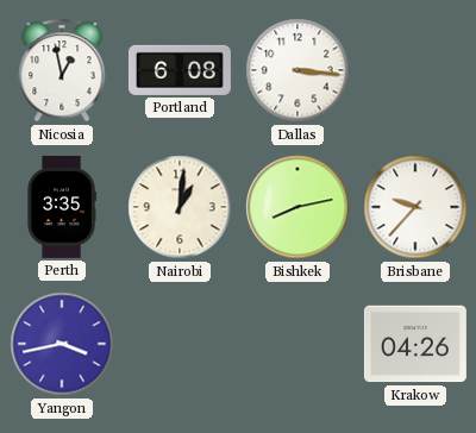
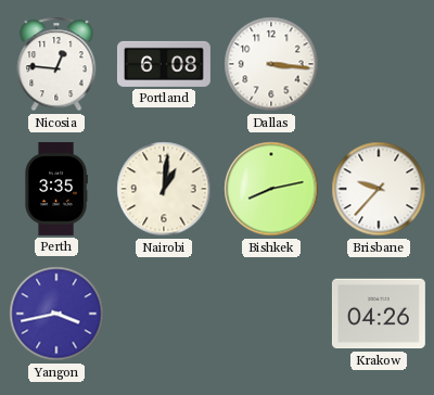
Nicosia: 12:58 -> 12:46
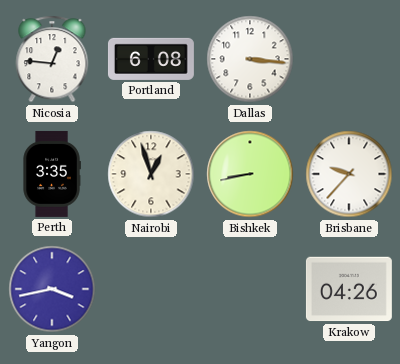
Nairobi: 1:01 -> 12:57
Bishkek: 8:13 -> 8:43
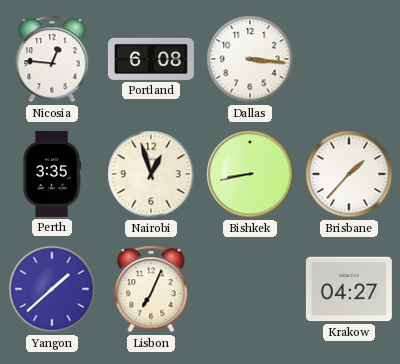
Brisbane: 9:37 -> 1:37
Yangon: 3:43 -> 1:38
Lisbon: none -> 7:04
Krakow: 04:26 -> 04:27
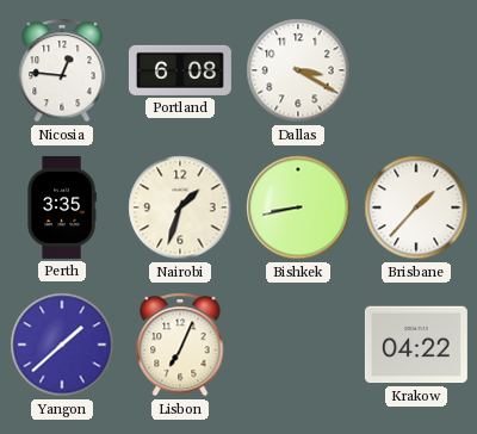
Dallas: 3:16 -> 3:20
Nairobi: 12:57 -> 1:33
Krakow: 04:27 -> 04:22
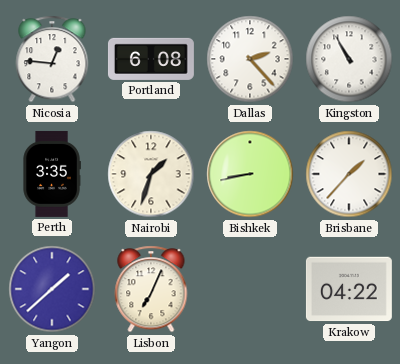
Dallas: 3:20 -> 2:23
Kingston: none -> 10:55
